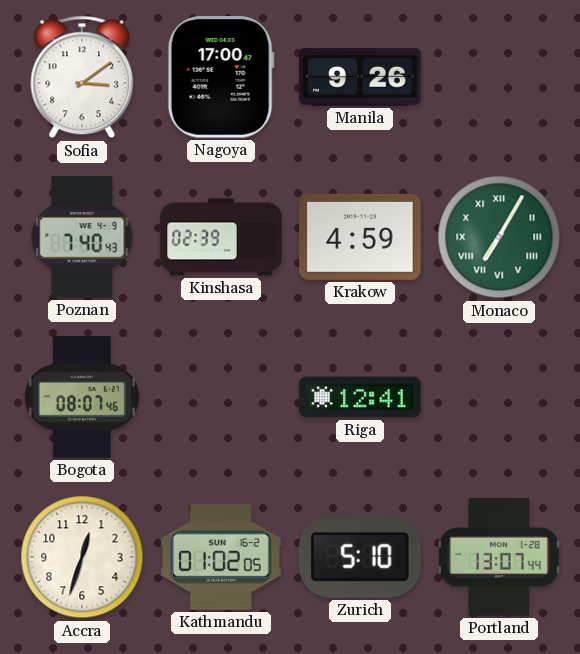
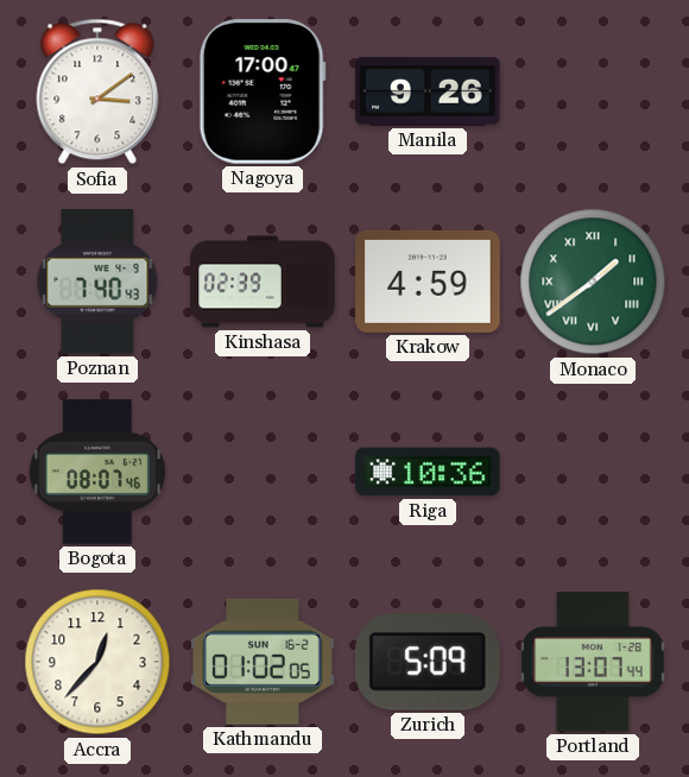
Monaco: 7:05 -> 1:39
Riga: 12:41 -> 10:36
Accra: 12:33 -> 12:37
Zurich: 5:10 -> 5:09
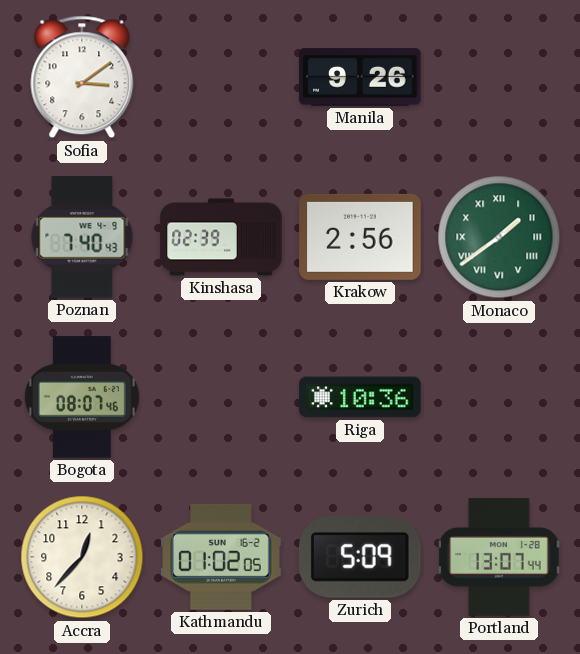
Nagoya: 17:00 -> none
Krakow: 4:59 -> 2:56
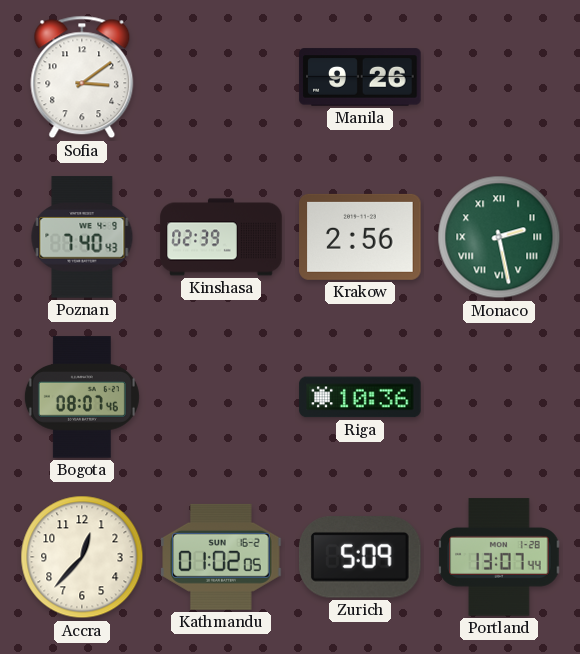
Monaco: 1:39 -> 2:28
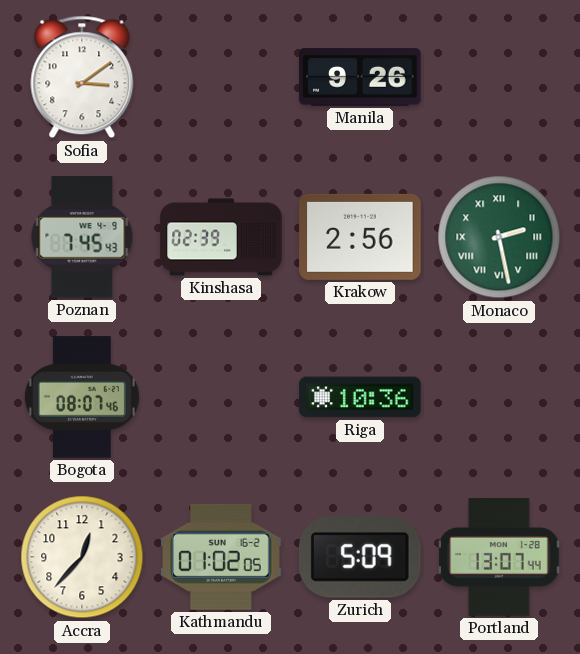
Poznan: 7:40 -> 7:45
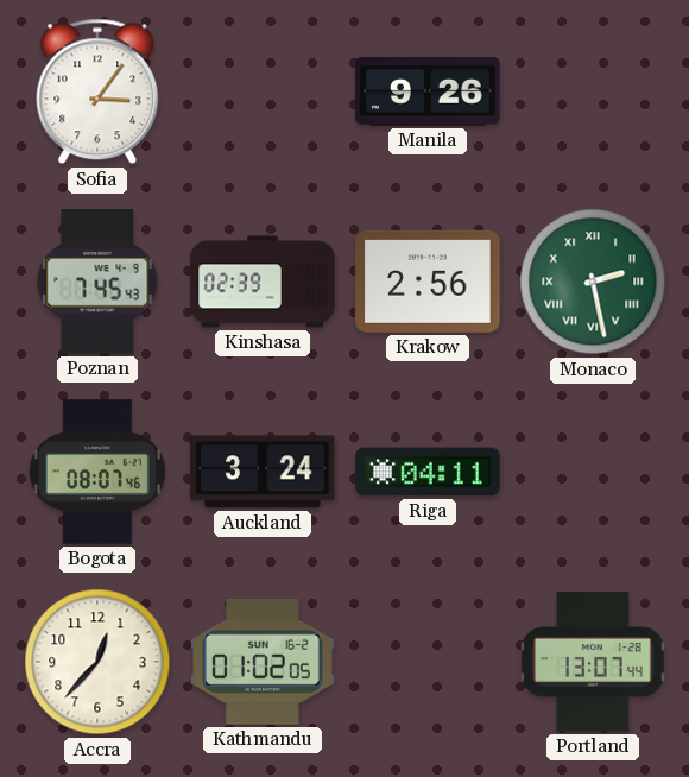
Sofia: 3:09 -> 3:06
Auckland: none -> 3:24
Riga: 10:36 -> 04:11
Zurich: 5:09 -> none
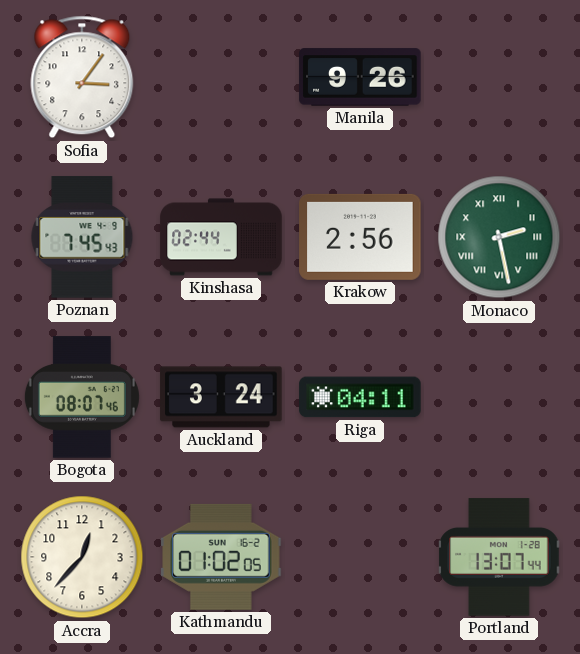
Kinshasa: 02:39 -> 02:44
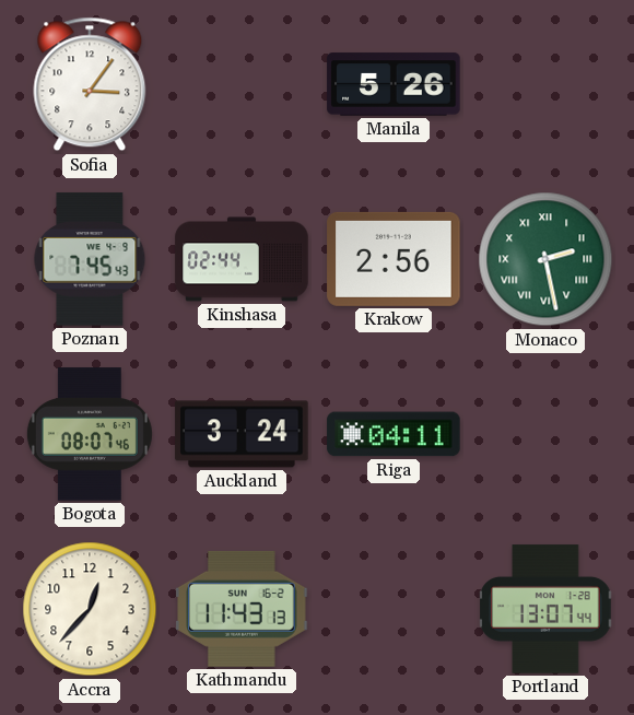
Manila: 9:26 -> 5:26
Kathmandu: 01:02 -> 11:43
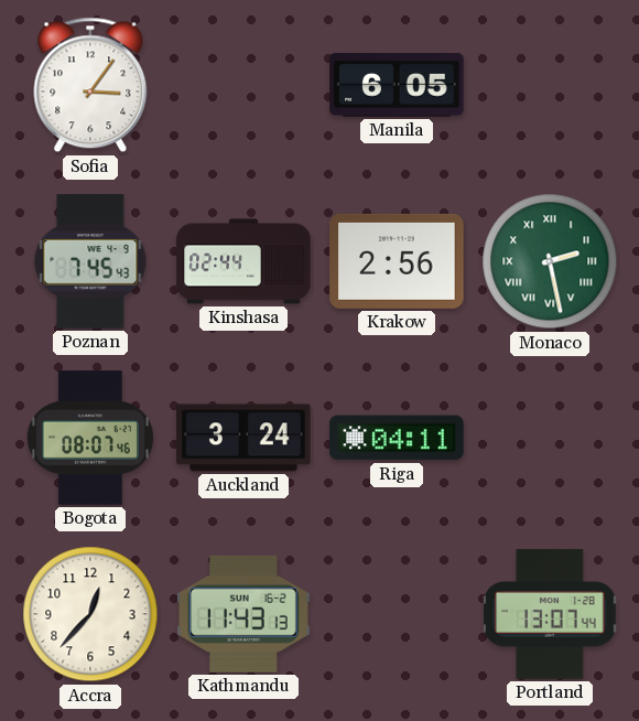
Manila: 5:26 -> 6:05
